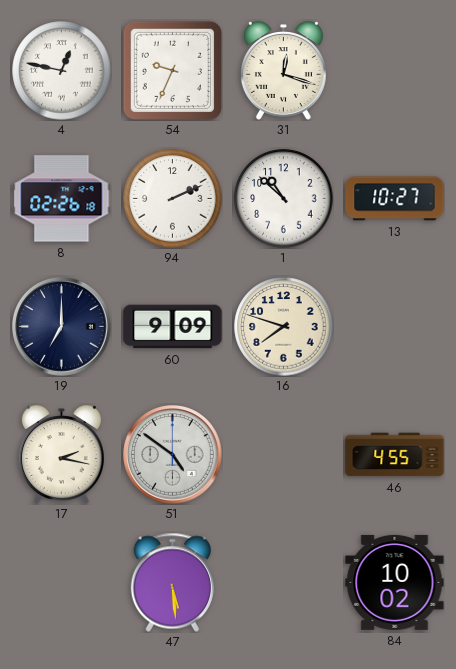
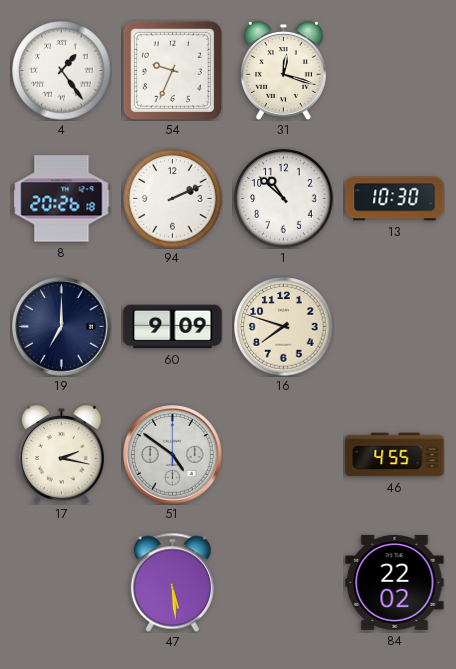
4: 12:47 -> 1:24
8: 02:26 -> 20:26
13: 10:27 -> 10:30
84: 10:02 -> 22:02
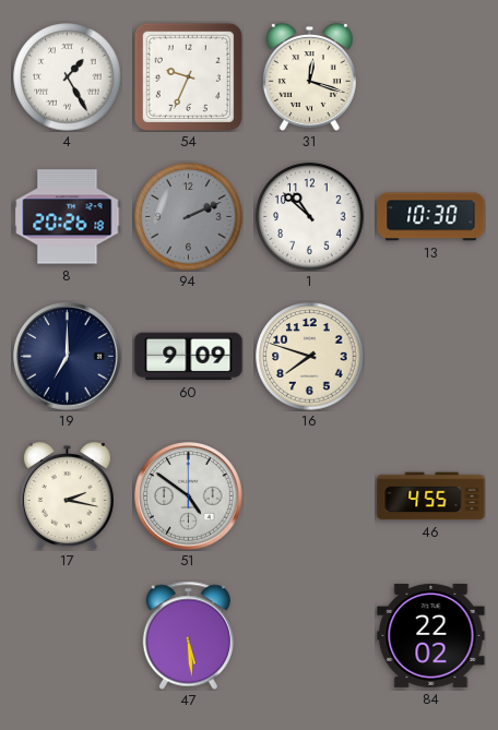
4: 1:24 -> 1:25
94 dial: white -> grey
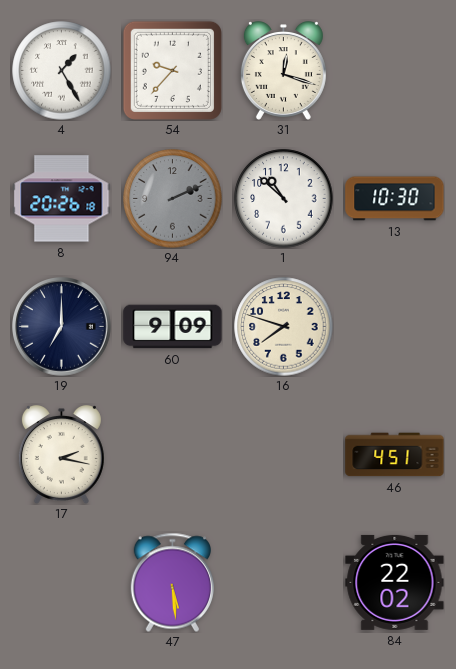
54: 9:34 -> 9:37
51: 4:51 -> none
46: 4:55 -> 4:51
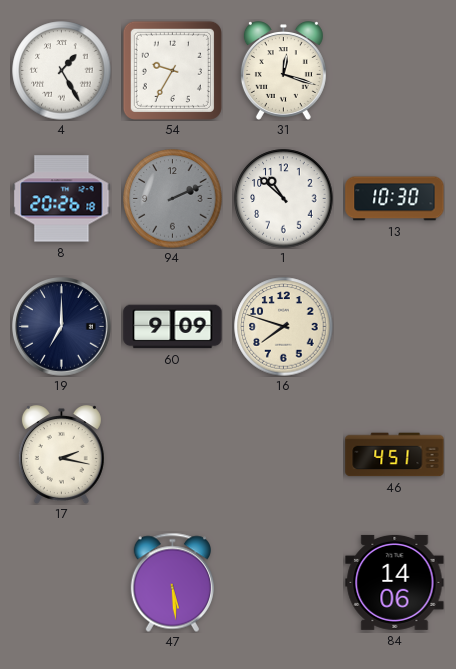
54: 9:37 -> 9:35
84: 22:02 -> 14:06
